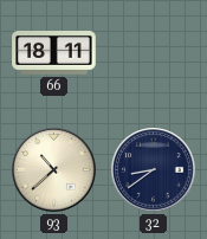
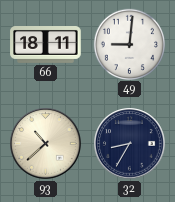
49: none -> 9:01
32: 8:39 -> 8:35
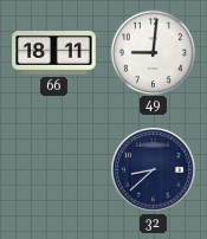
93: 10:38 -> none
32: 8:35 -> 8:38
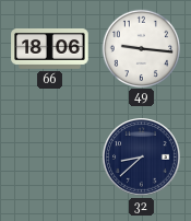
66: 18:11 -> 18:06
49: 9:01 -> 9:16
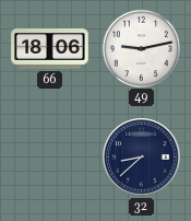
49: 9:16 -> 9:13
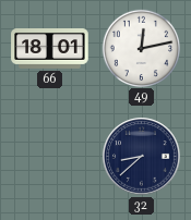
66: 18:06 -> 18:01
49: 9:13 -> 12:13
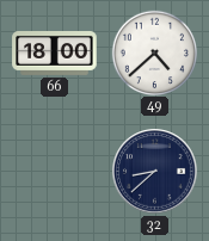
66: 18:01 -> 18:00
49: 12:13 -> 4:38
